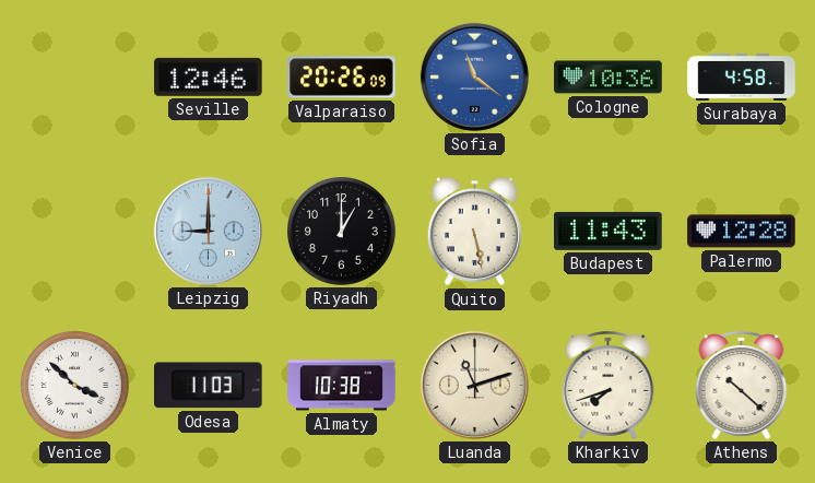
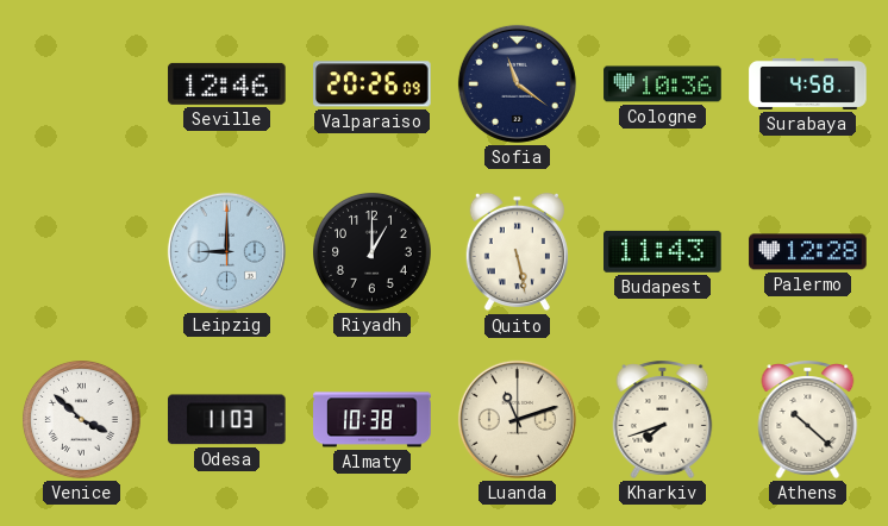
Sofia dial: blue -> navy
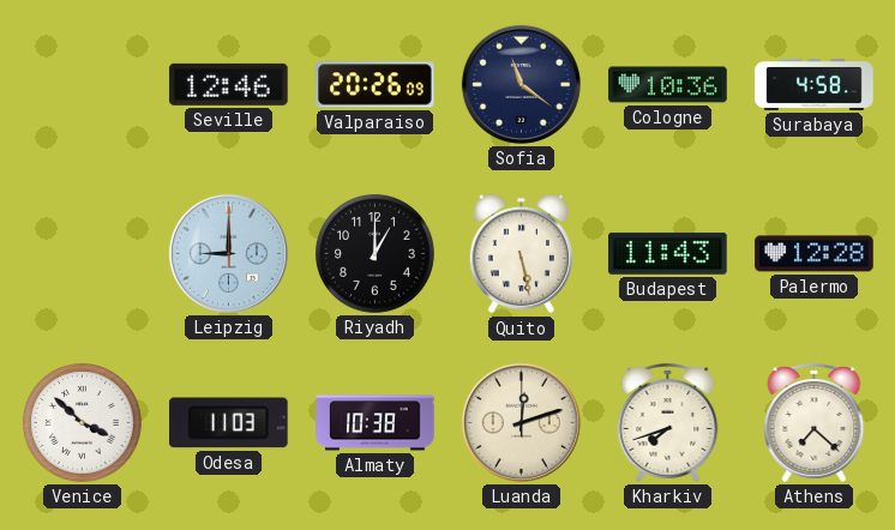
Luanda: 11:12 -> 12:12
Athens: 10:22 -> 7:22
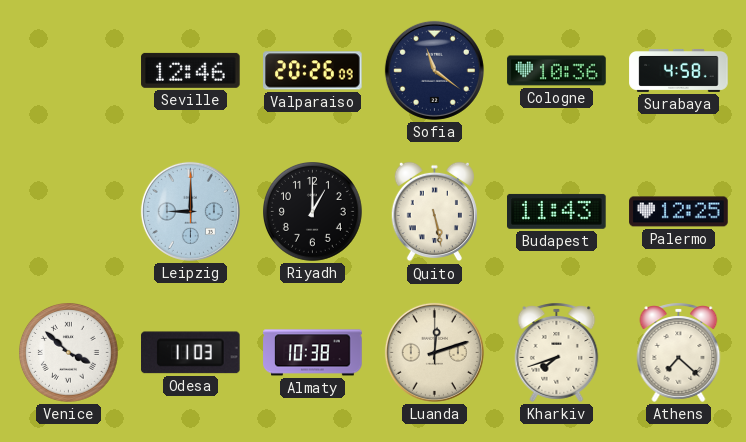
Palermo: 12:28 -> 12:25
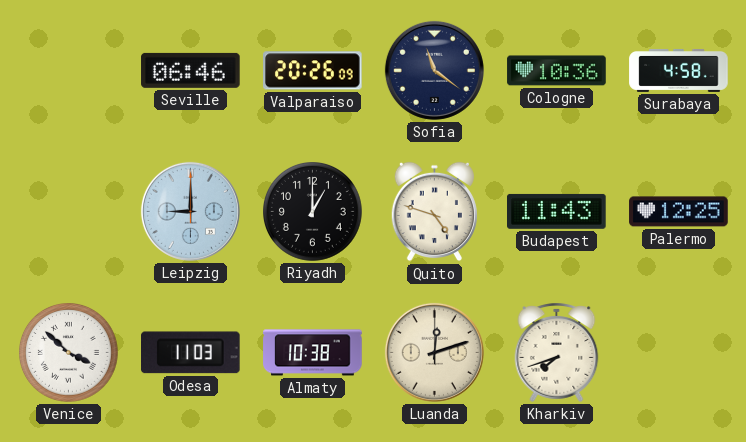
Seville: 12:46 -> 06:46
Quito: 5:28 -> 4:48
Athens: 7:22 -> none
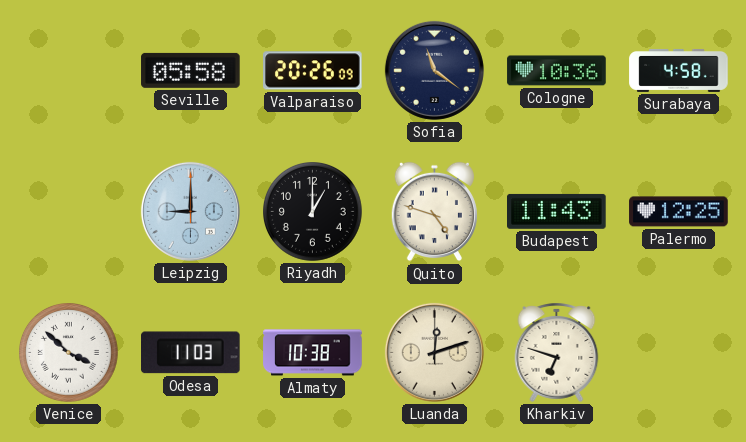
Seville: 06:46 -> 05:58
Kharkiv: 7:42 -> 6:48
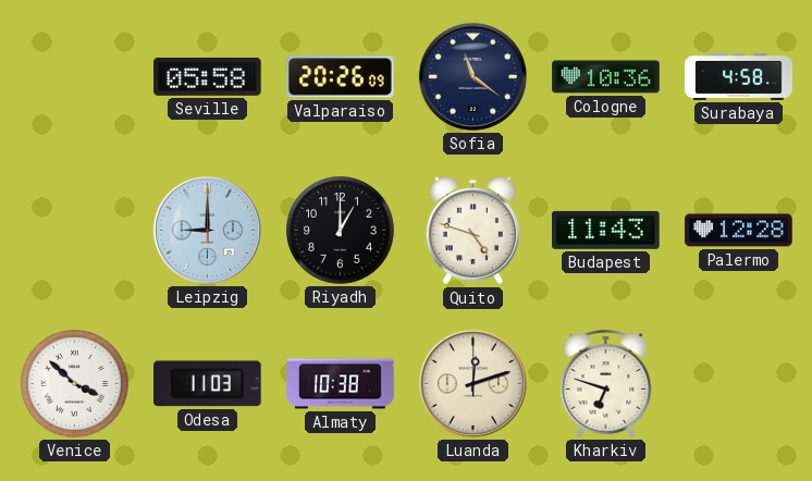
Palermo: 12:25 -> 12:28
